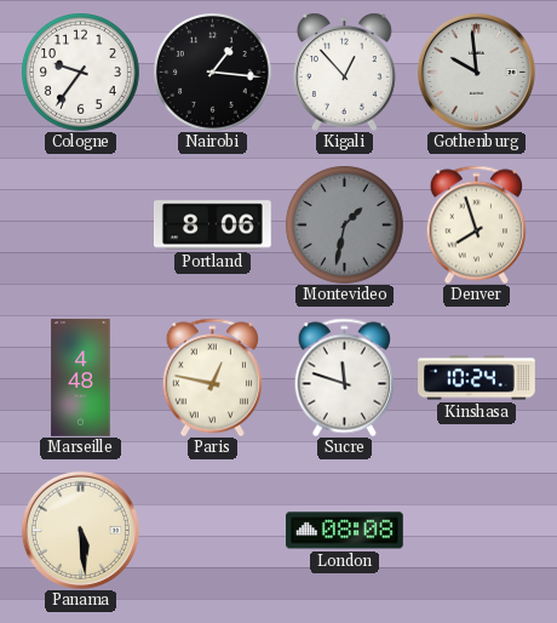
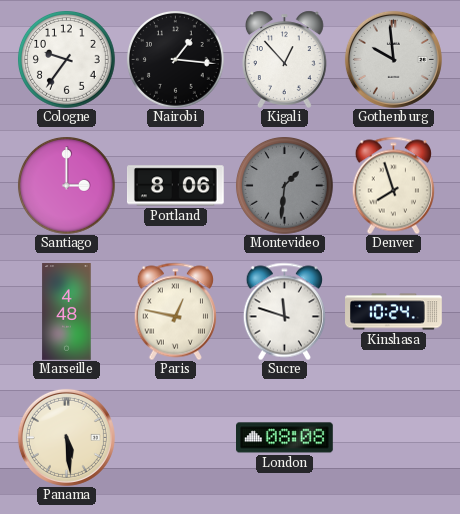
Santiago: none -> 3:00
Montevideo: 1:32 -> 1:31
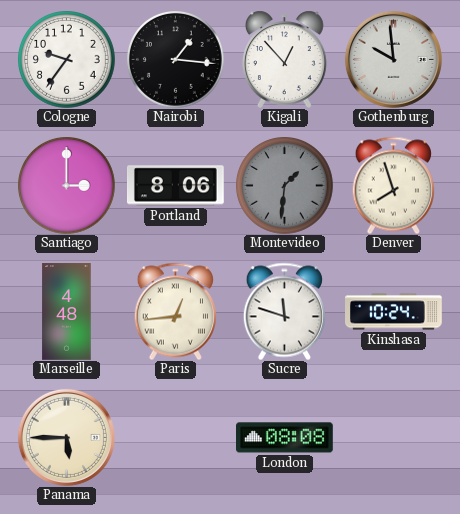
Paris: 12:47 -> 12:44
Panama: 5:29 -> 5:45
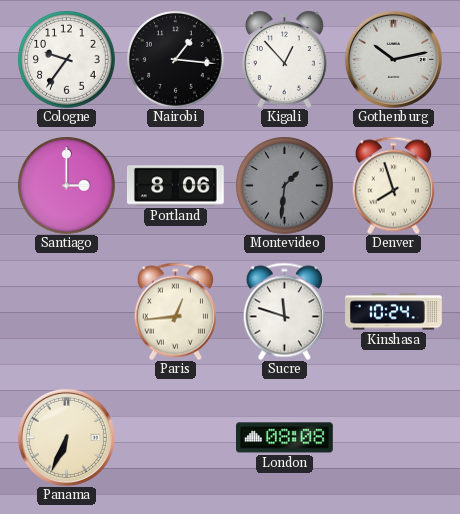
Gothenburg: 9:59 -> 10:13
Marseille: 4:48 -> none
Panama: 5:45 -> 6:34
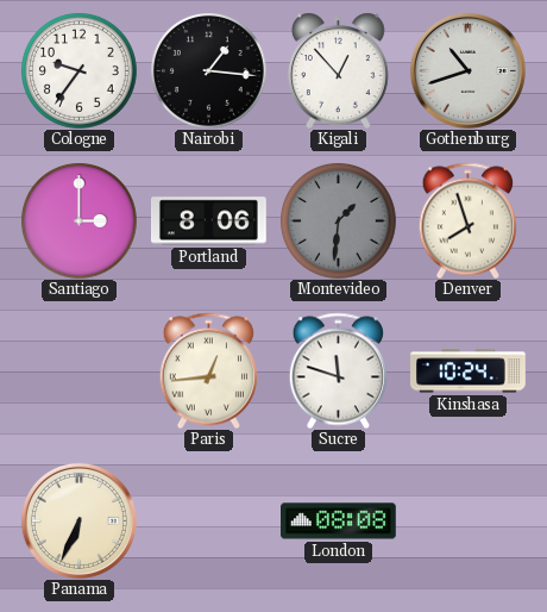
Gothenburg: 10:13 -> 10:42
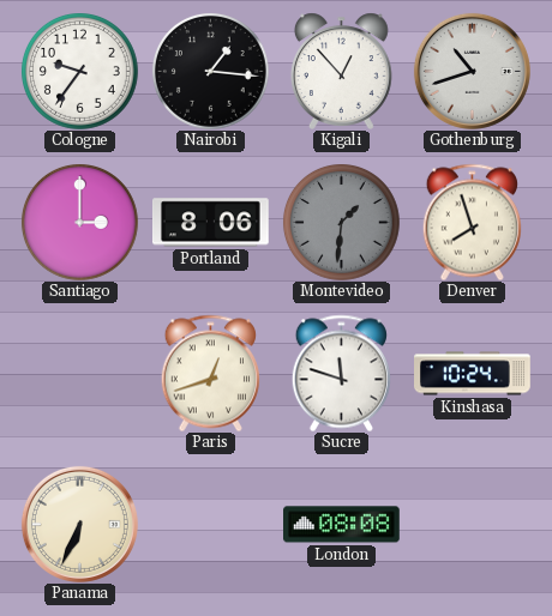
Paris: 12:44 -> 12:42
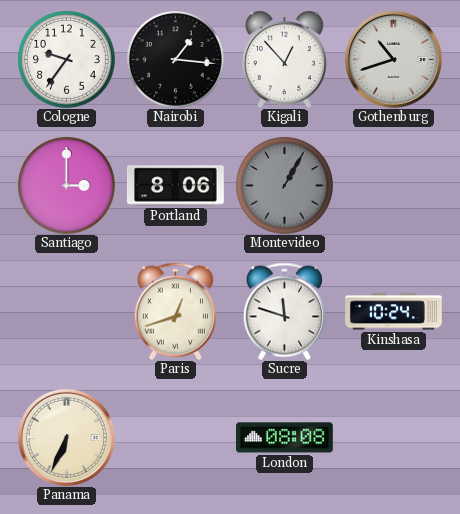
Montevideo: 1:31 -> 1:05
Denver: 7:57 -> none
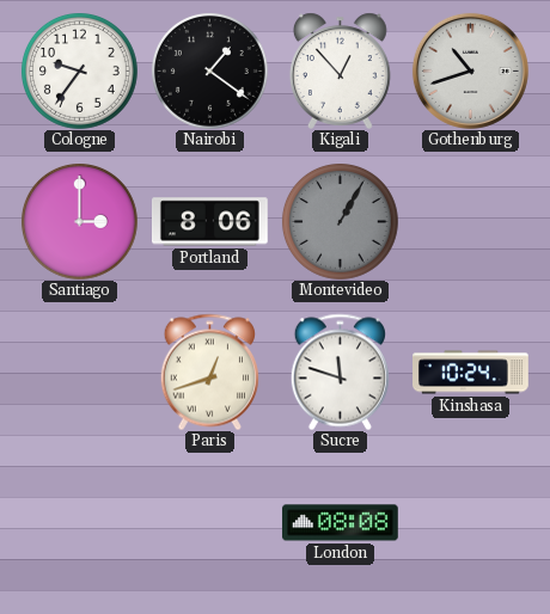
Nairobi: 1:16 -> 1:21
Panama: 6:34 -> none
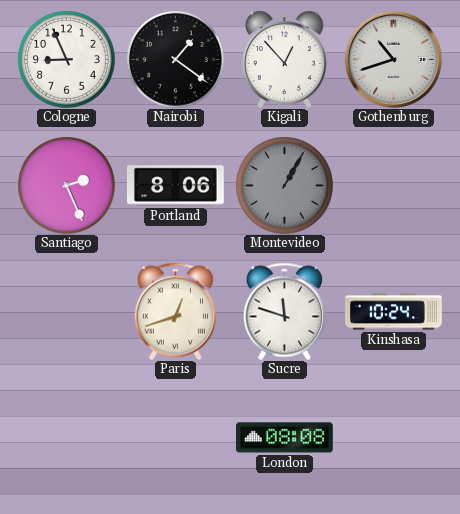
Cologne: 9:36 -> 8:56
Santiago: 3:00 -> 2:26
